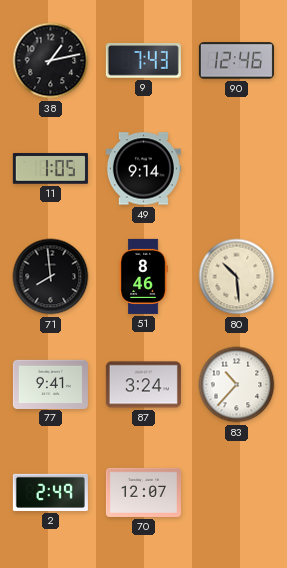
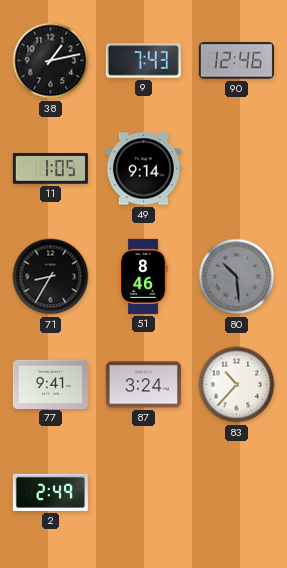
71: 7:59 -> 8:35
80 dial: cream -> grey
70: 12:07 -> none
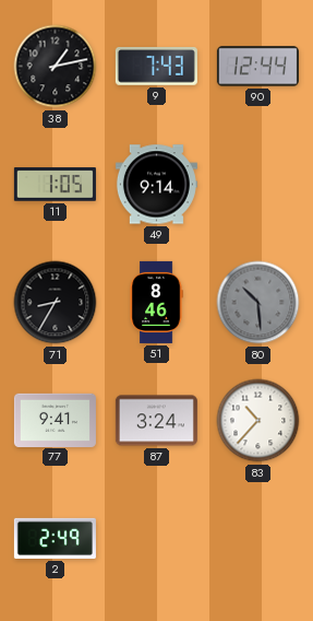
90: 12:46 -> 12:44
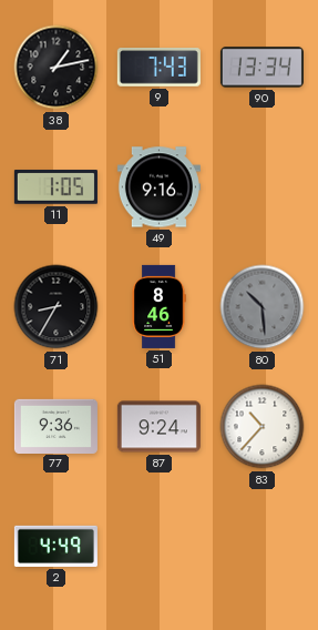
90: 12:44 -> 13:34
49: 9:14 -> 9:16
77: 9:41 -> 9:36
87: 3:24 -> 9:24
2: 2:49 -> 4:49
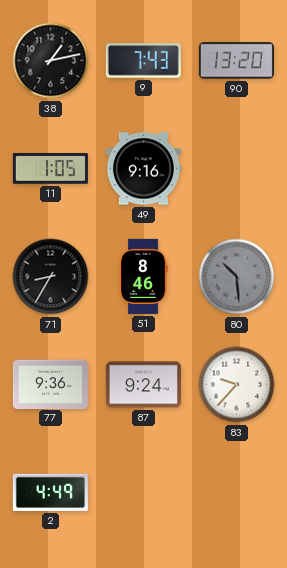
90: 13:34 -> 13:20
83: 10:37 -> 9:37
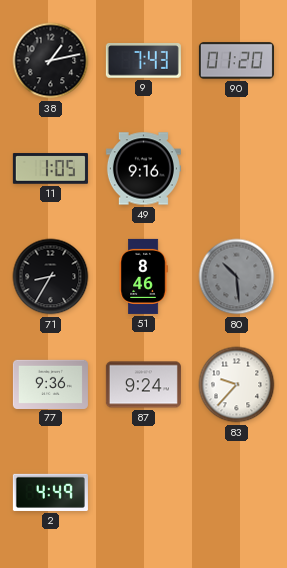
90: 13:20 -> 01:20
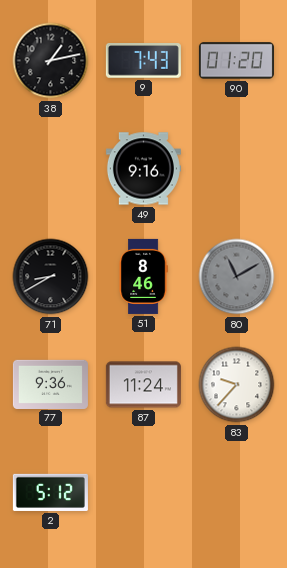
11: 1:05 -> none
71: 8:35 -> 8:40
80: 10:29 -> 11:10
87: 9:24 -> 11:24
2: 4:49 -> 5:12
